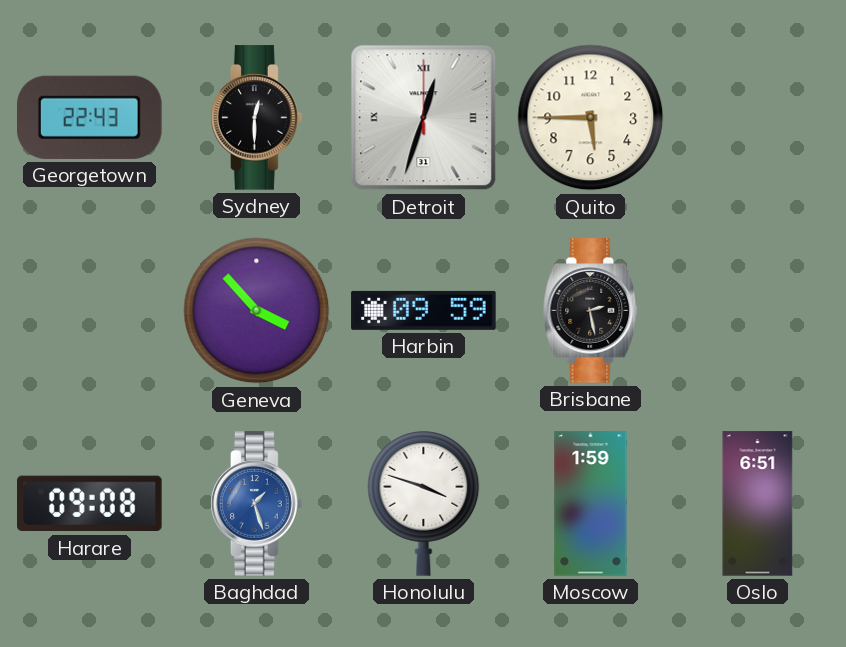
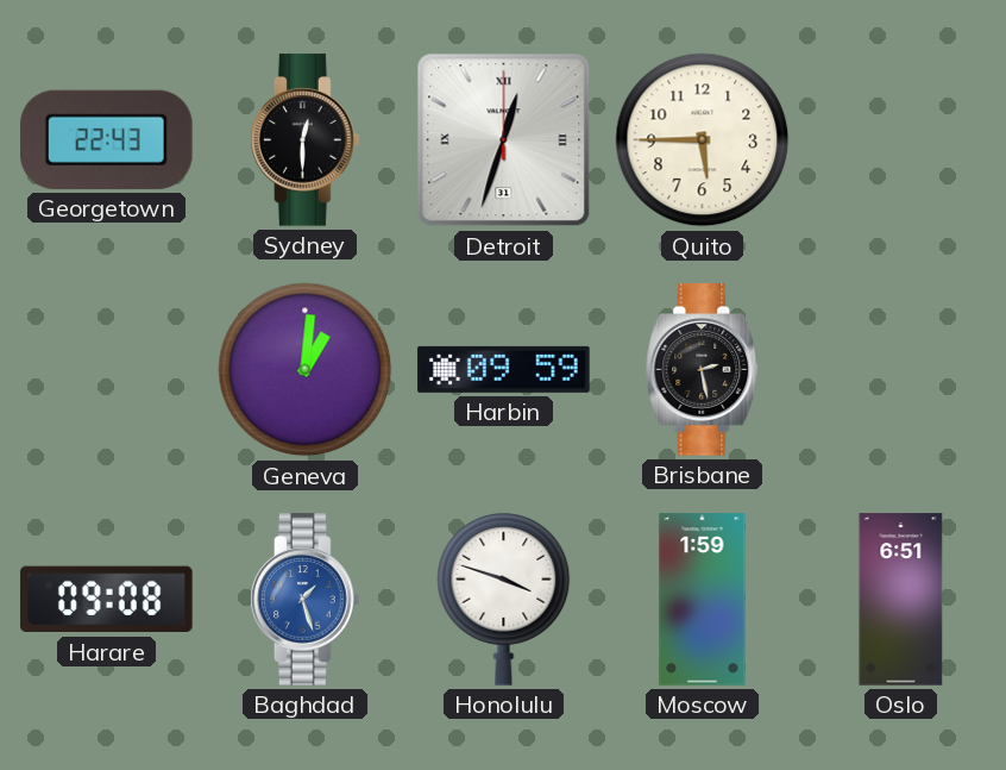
Geneva: 3:53 -> 1:01
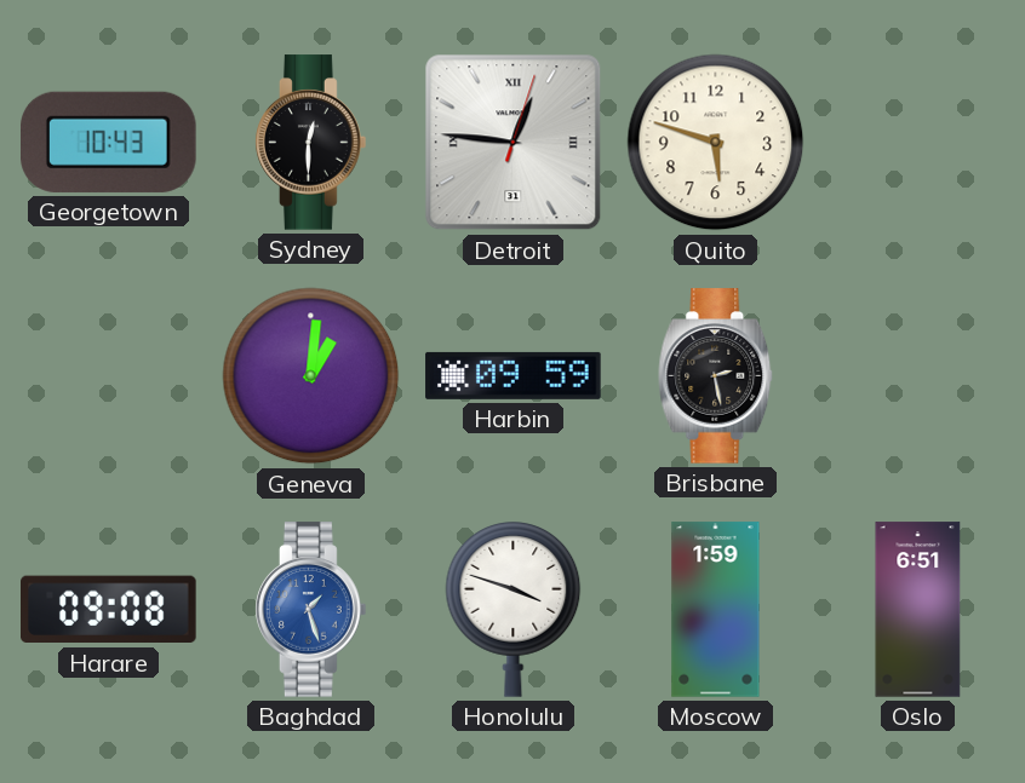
Georgetown: 22:43 -> 10:43
Detroit: 12:33 -> 12:46
Quito: 5:45 -> 5:48
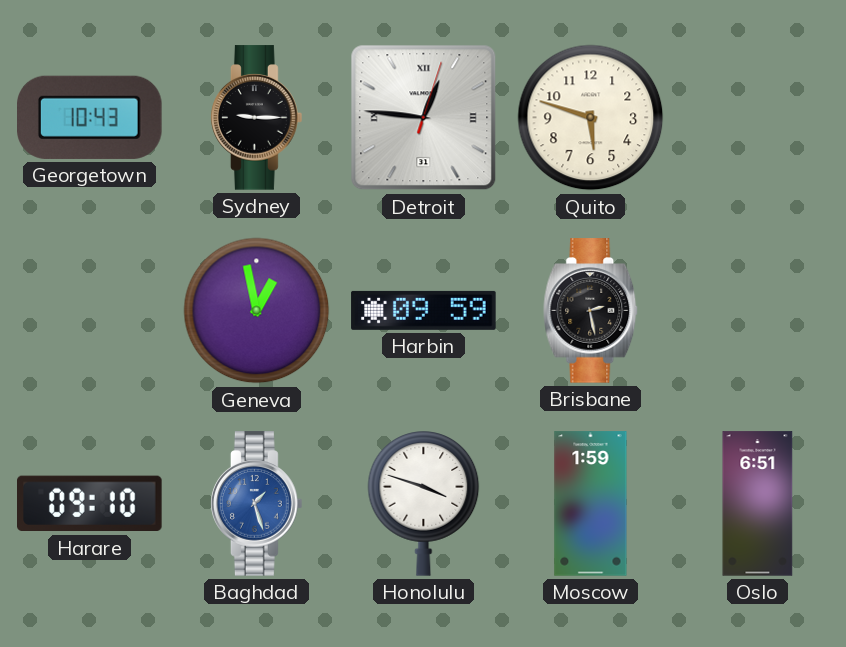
Sydney: 12:30 -> 9:15
Geneva: 1:01 -> 12:58
Harare: 09:08 -> 09:10
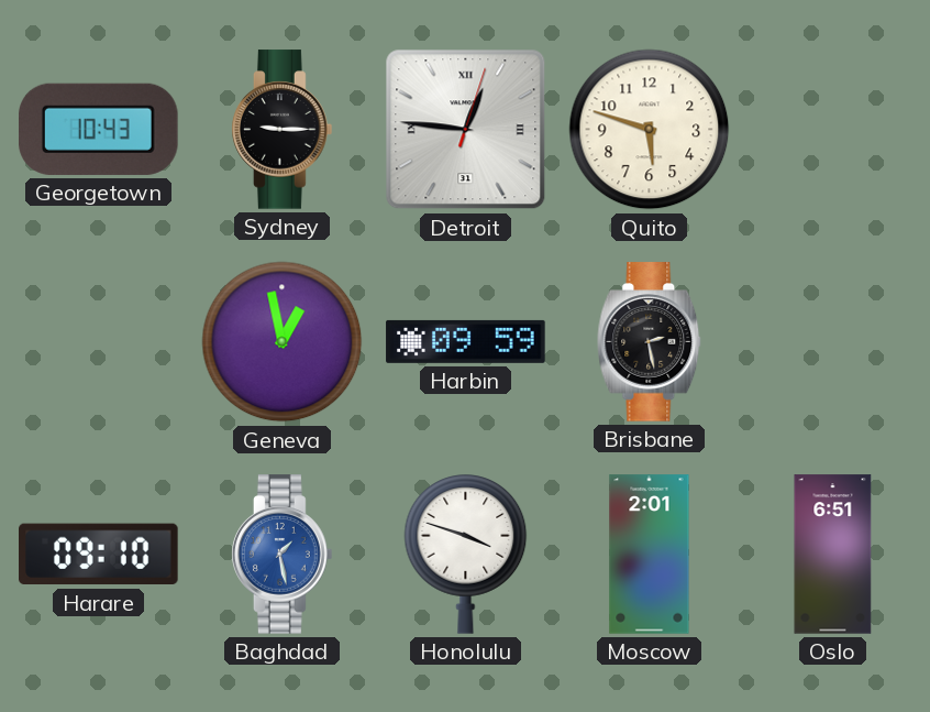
Baghdad: 1:27 -> 1:28
Moscow: 1:59 -> 2:01
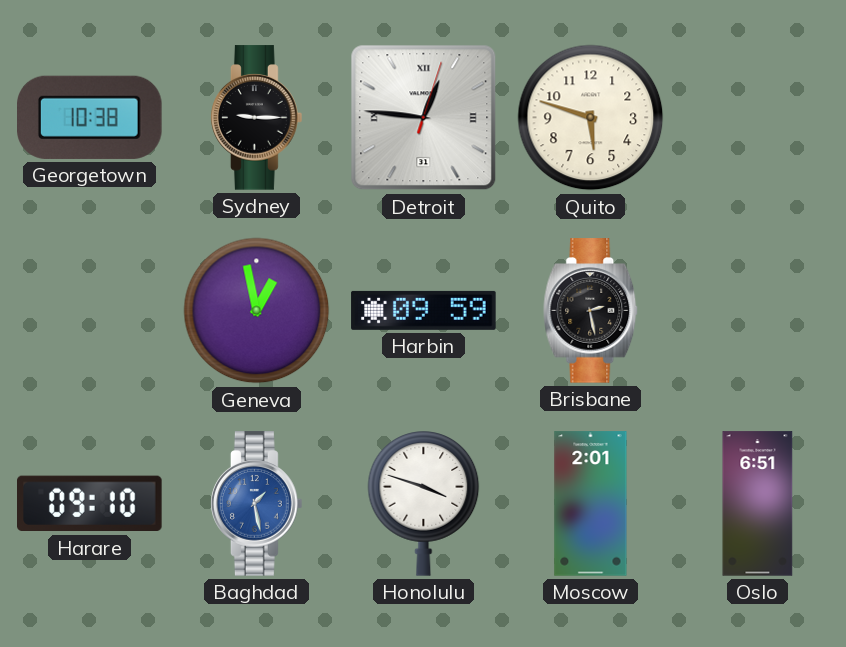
Georgetown: 10:43 -> 10:38
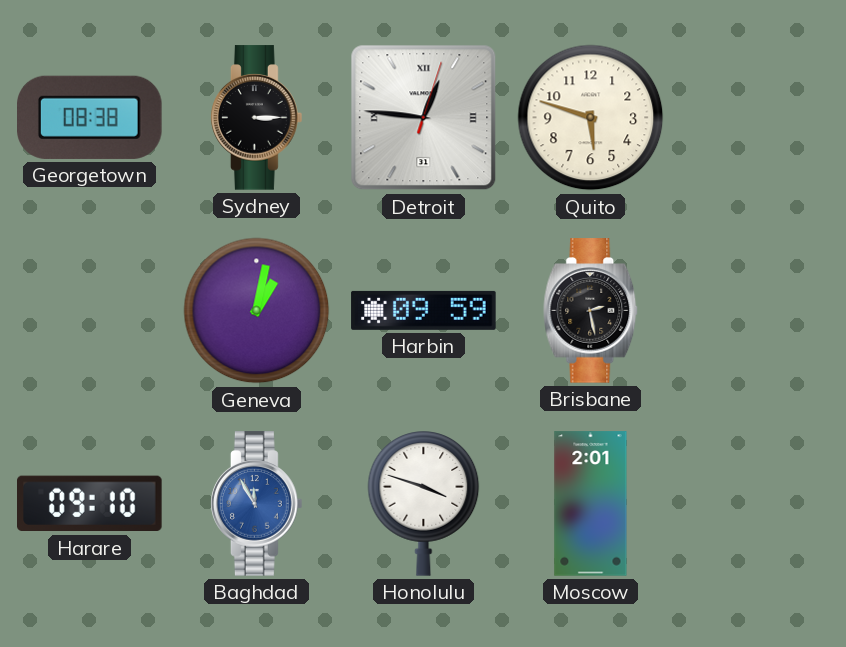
Georgetown: 10:38 -> 08:38
Sydney: 9:15 -> 3:15
Geneva: 12:58 -> 1:02
Baghdad: 1:28 -> 11:55
Oslo: 6:51 -> none
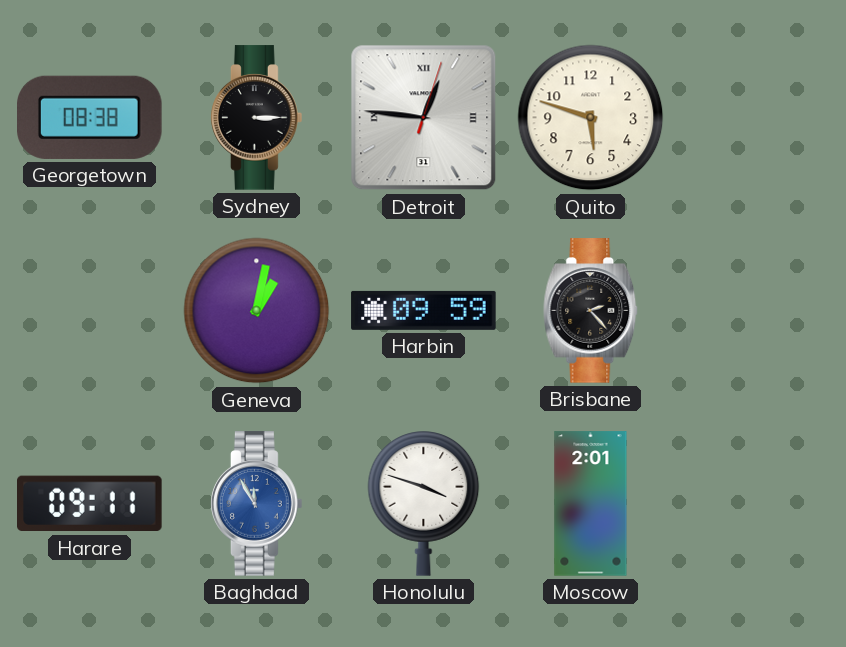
Brisbane: 2:28 -> 2:23
Harare: 09:10 -> 09:11
